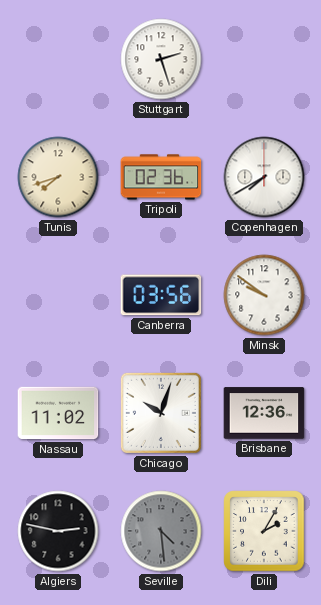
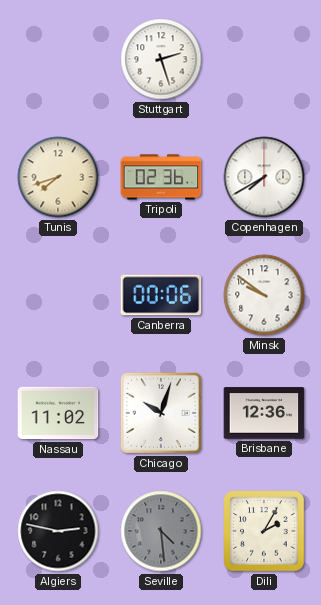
Canberra: 03:56 -> 00:06
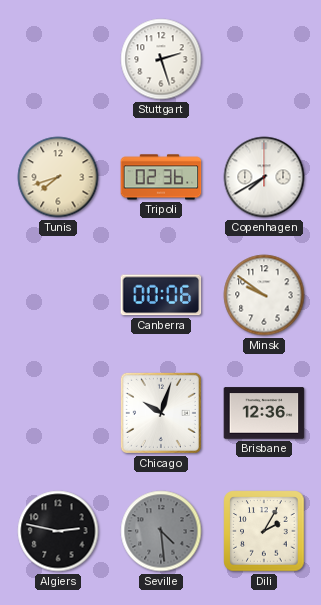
Nassau: 11:02 -> none
